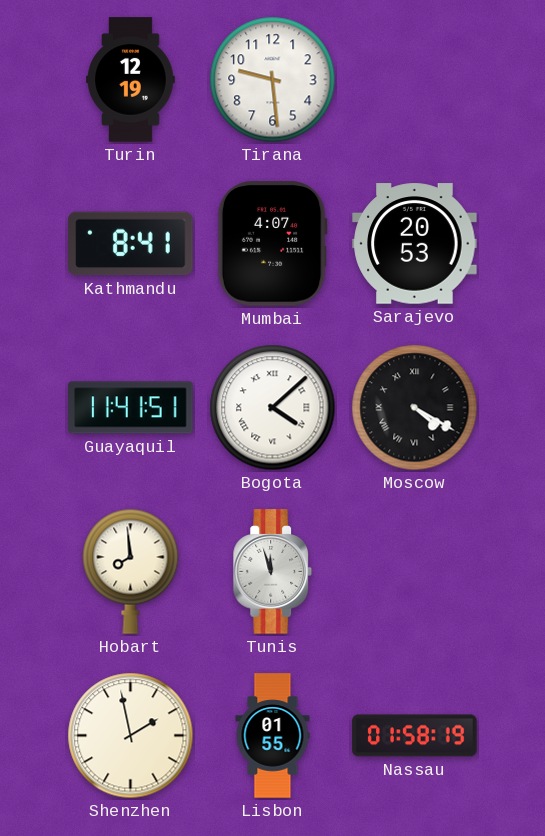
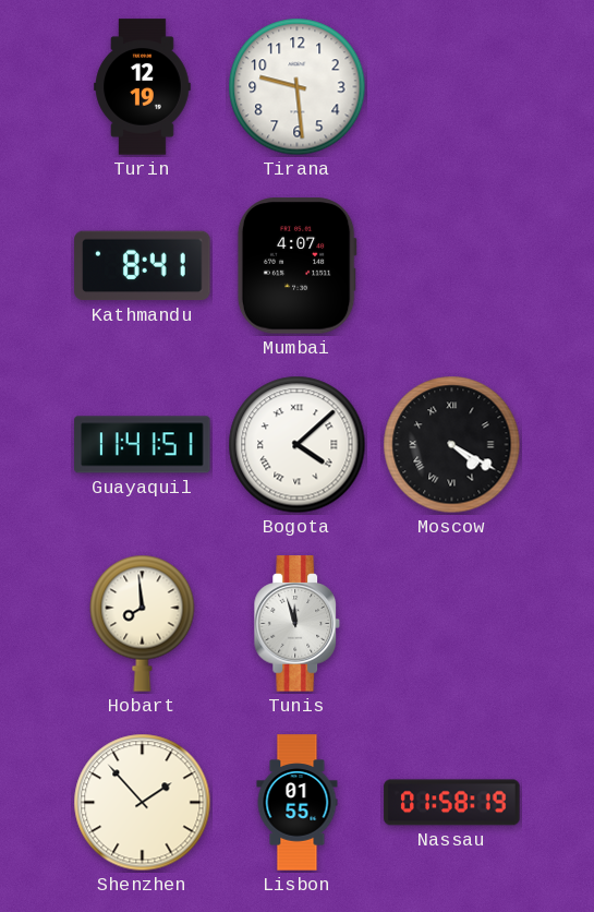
Sarajevo: 20:53 -> none
Shenzhen: 1:58 -> 1:53
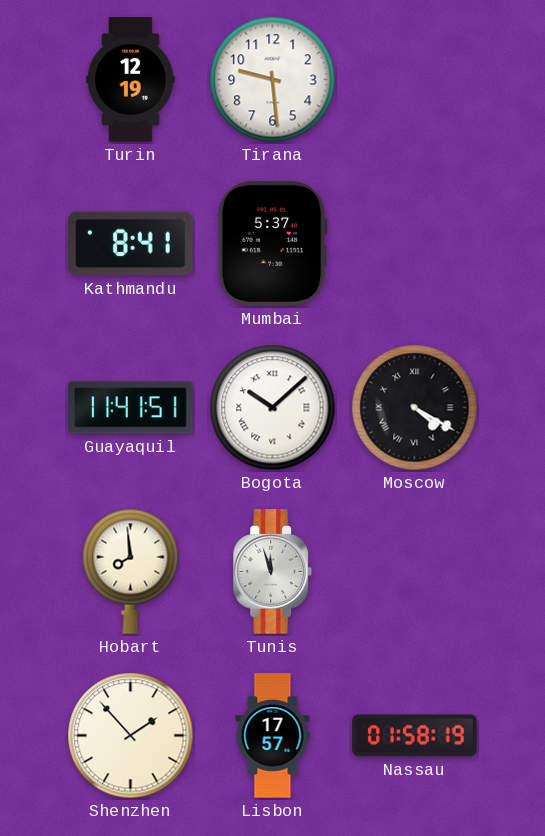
Mumbai: 4:07 -> 5:37
Bogota: 4:08 -> 10:08
Lisbon: 01:55 -> 17:57
